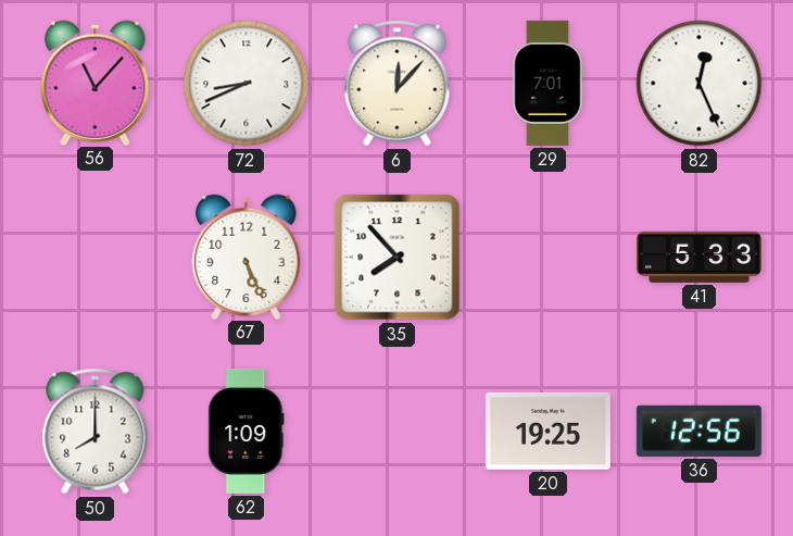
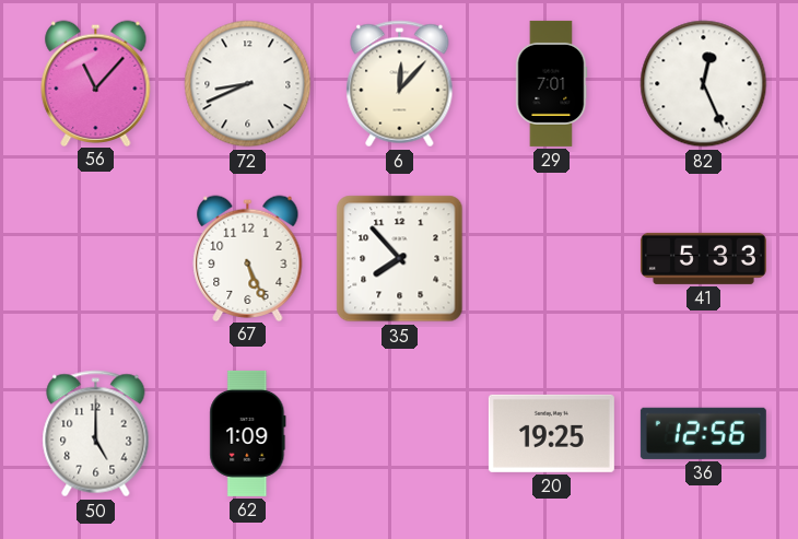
50: 8:00 -> 5:00
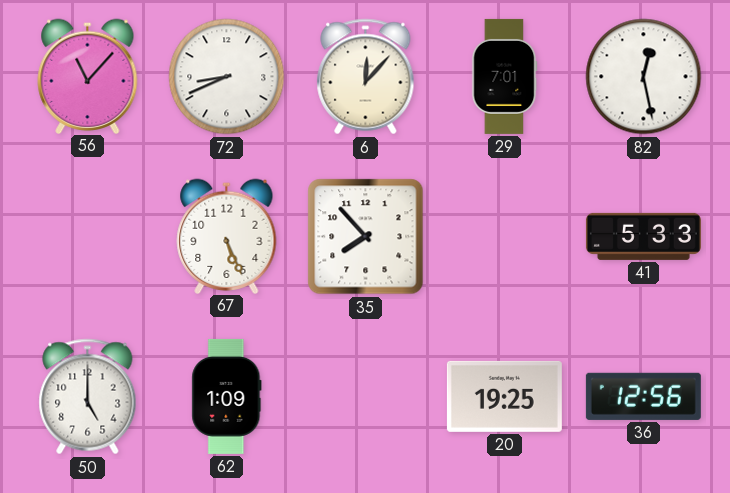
82: 12:26 -> 12:28
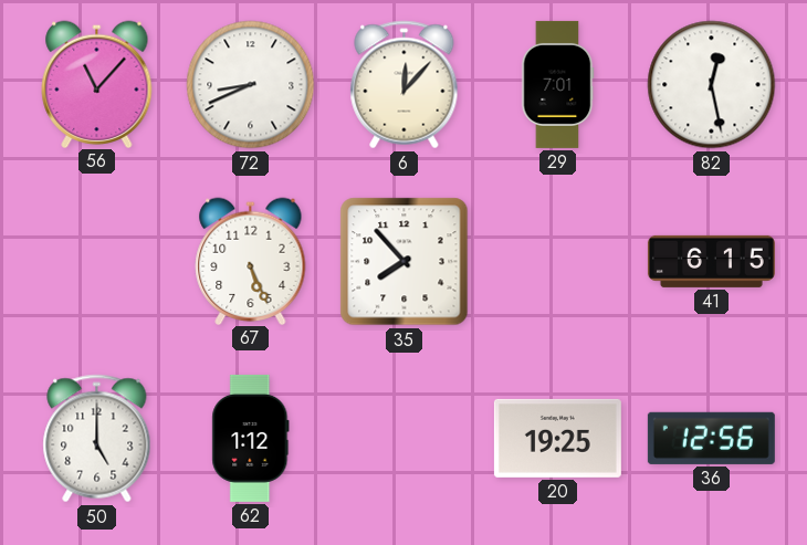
41: 5:33 -> 6:15
62: 1:09 -> 1:12
